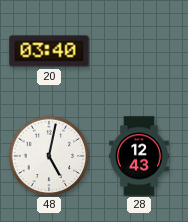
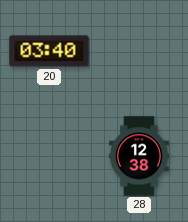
48: 5:02 -> none
28: 12:43 -> 12:38
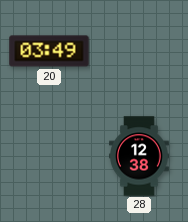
20: 03:40 -> 03:49
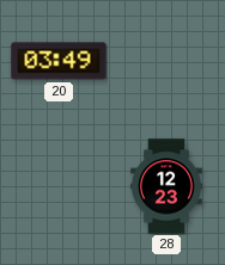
28: 12:38 -> 12:23
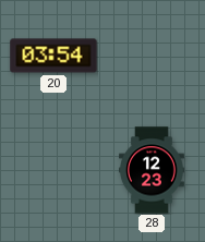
20: 03:49 -> 03:54
